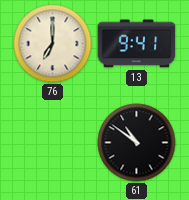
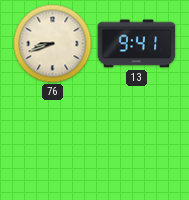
76: 7:00 -> 8:42
61: 10:51 -> none
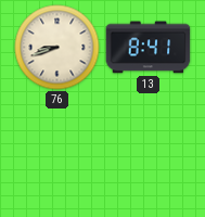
13: 9:41 -> 8:41
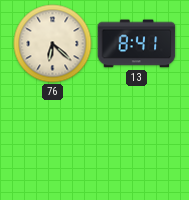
76: 8:42 -> 6:22
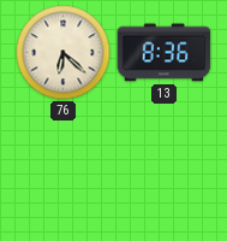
13: 8:41 -> 8:36
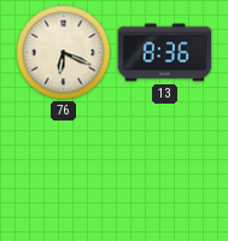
76: 6:22 -> 6:19
